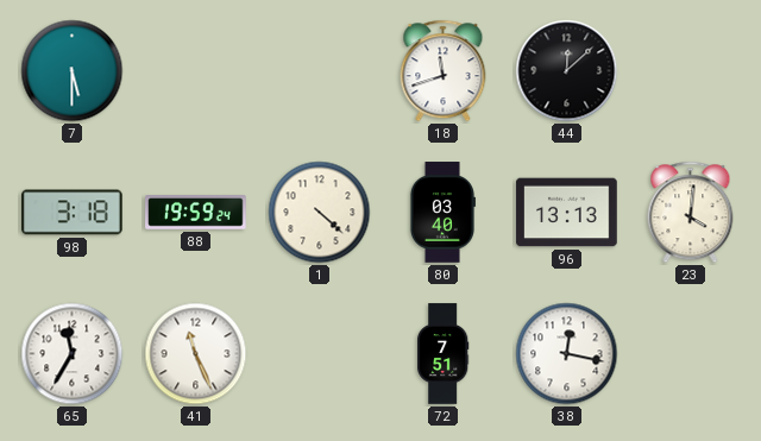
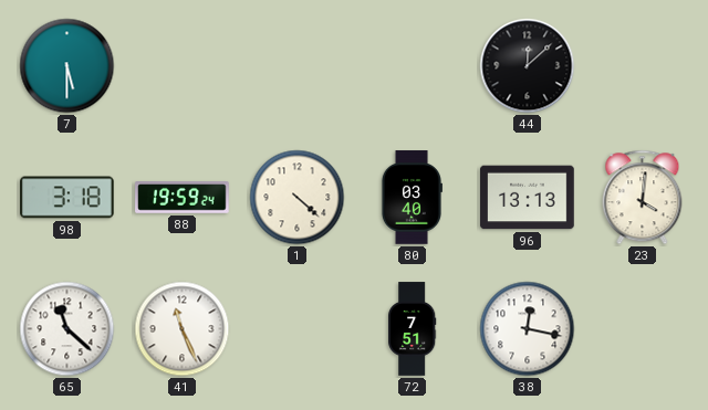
18: 11:42 -> none
65: 11:35 -> 11:22
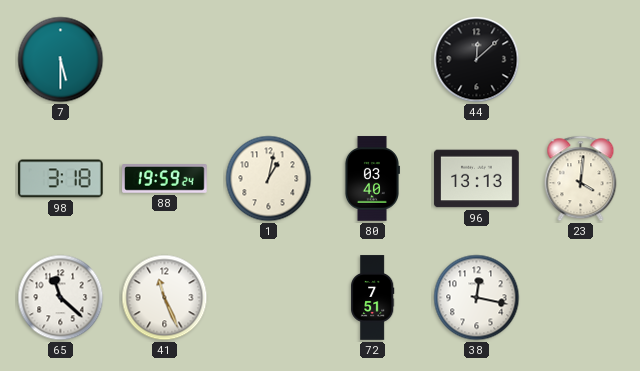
1: 4:22 -> 1:02
